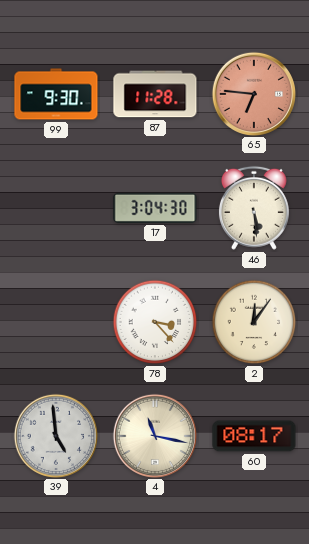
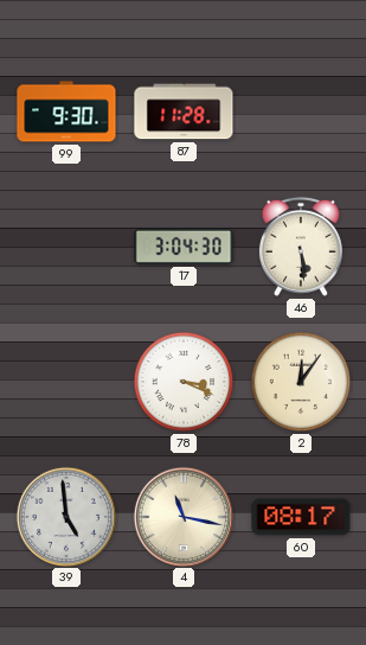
65: 6:46 -> none
78: 3:23 -> 3:19
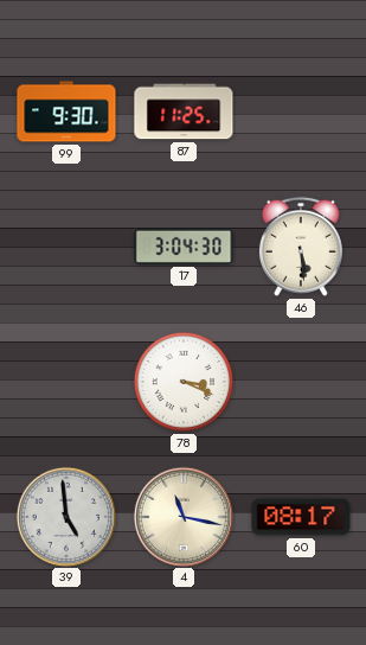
87: 11:28 -> 11:25
2: 12:06 -> none
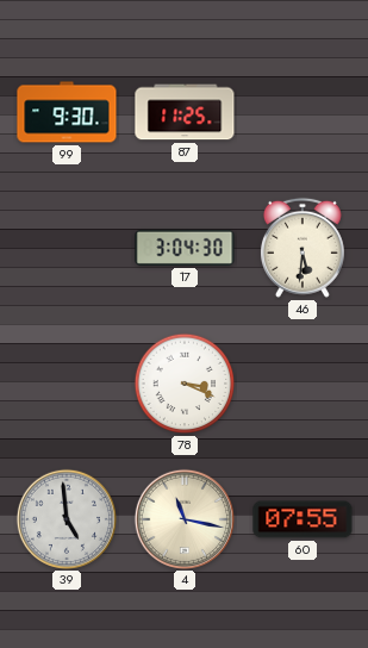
46: 5:29 -> 5:31
60: 08:17 -> 07:55
